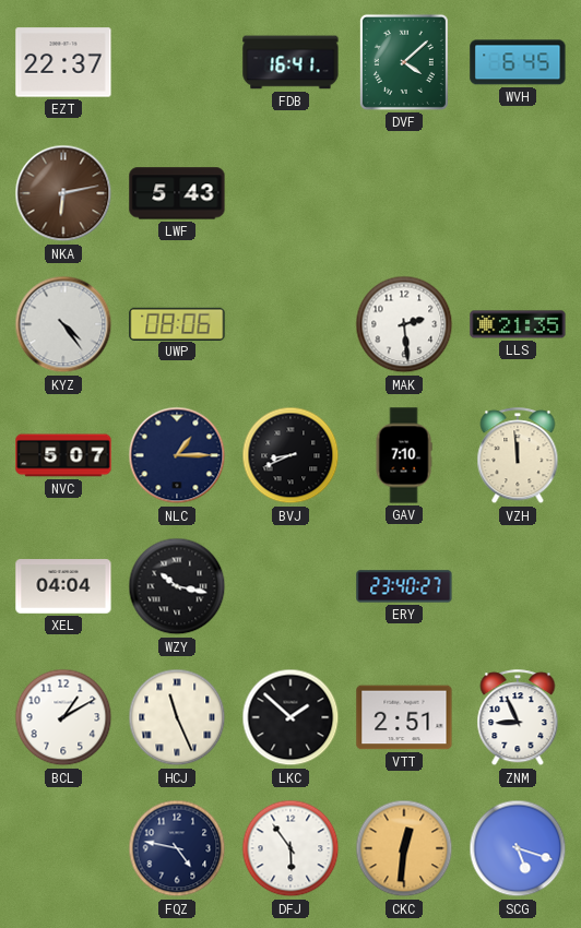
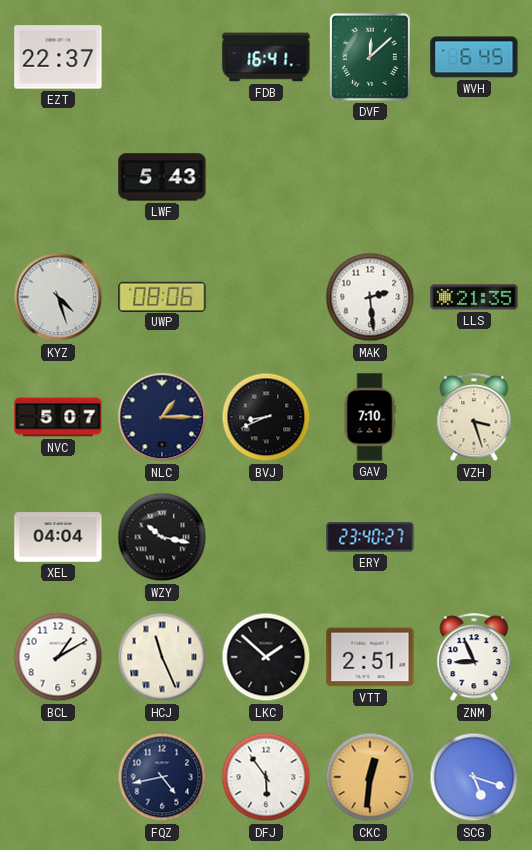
DVF: 4:08 -> 12:08
NKA: 6:13 -> none
KYZ: 4:24 -> 4:27
VZH: 11:59 -> 3:27
FQZ: 4:47 -> 4:43
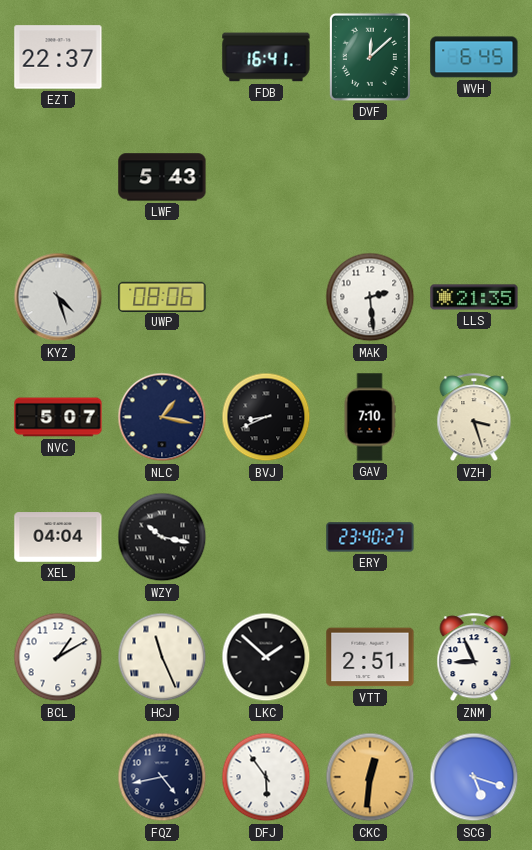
NLC: 1:15 -> 1:17
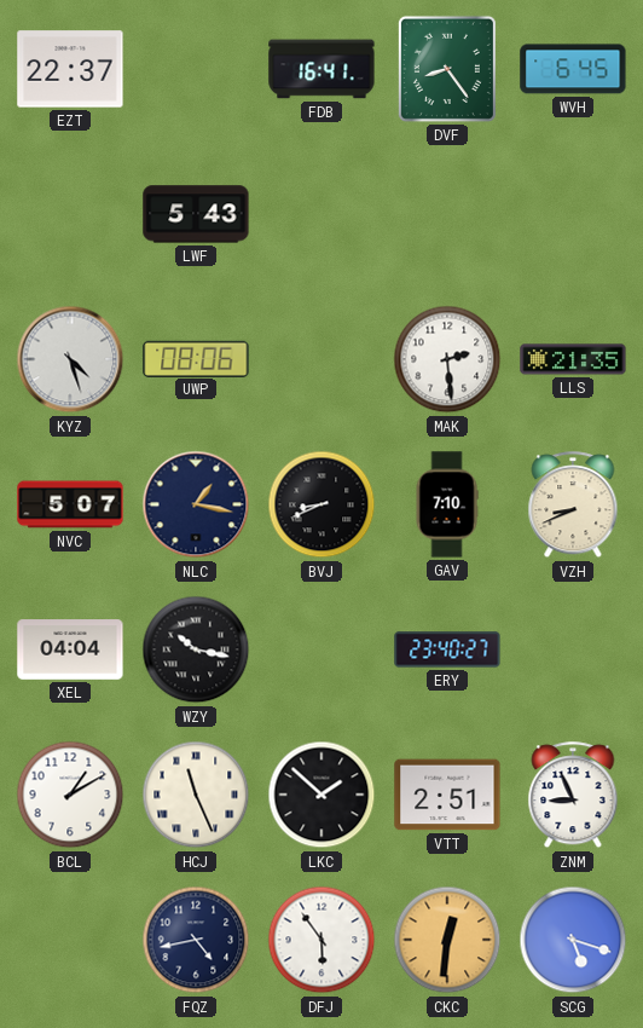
DVF: 12:08 -> 8:24
VZH: 3:27 -> 8:41
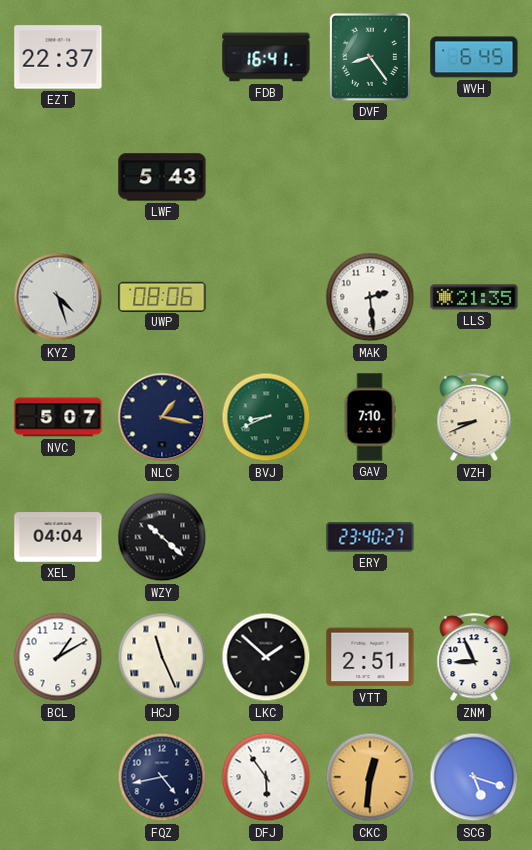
BVJ dial: black -> green
WZY: 10:17 -> 10:22
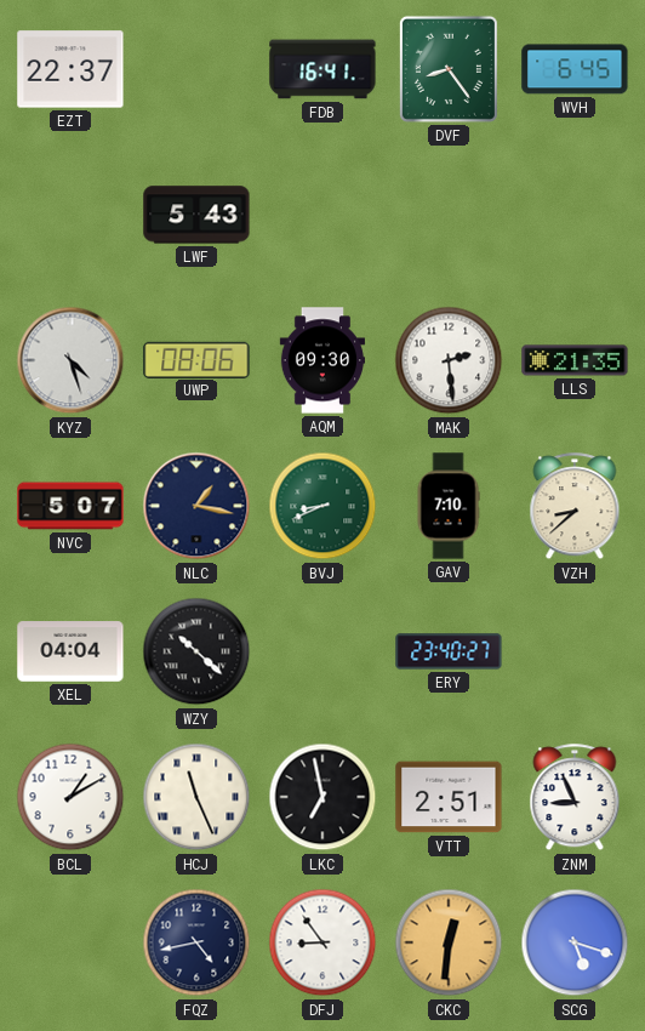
AQM: none -> 09:30
VZH: 8:41 -> 8:38
LKC: 1:52 -> 6:58
DFJ: 5:54 -> 8:54
